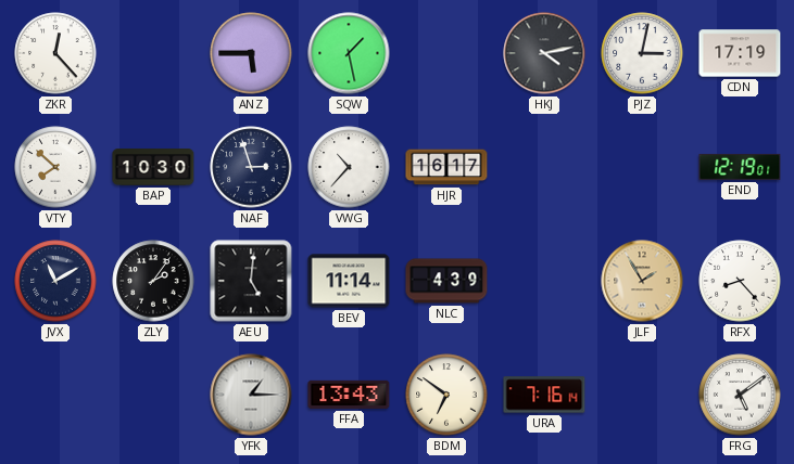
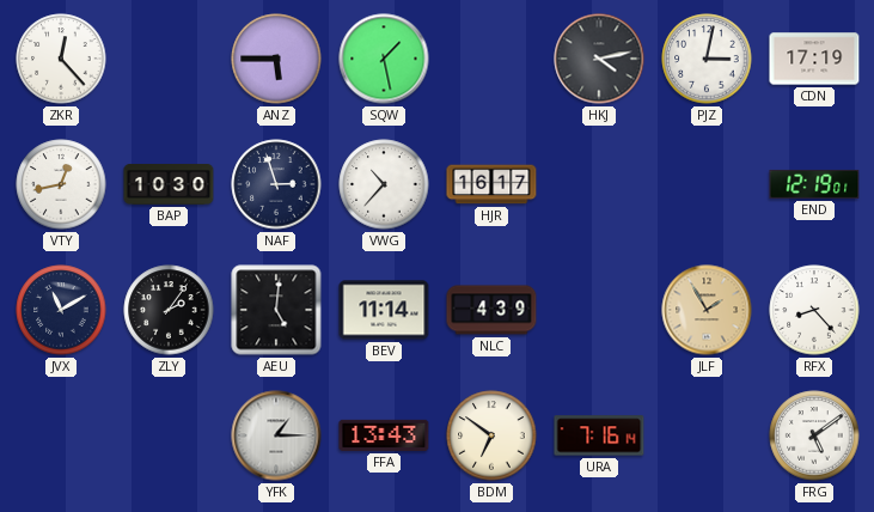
VTY: 7:52 -> 12:43
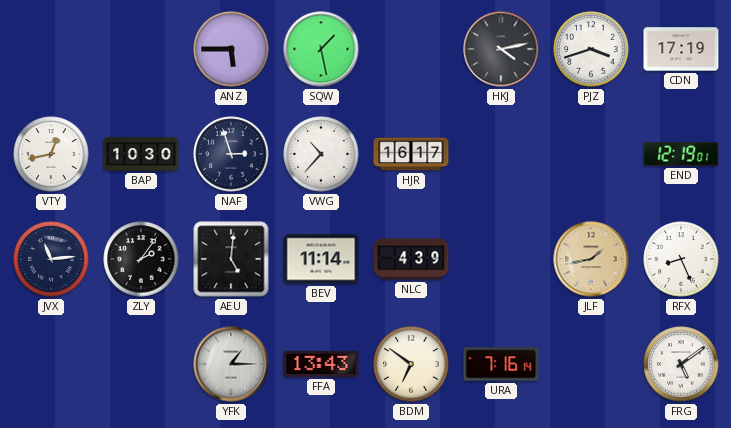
ZKR: 12:23 -> none
PJZ: 3:02 -> 3:42
JVX: 11:10 -> 11:14
JLF: 1:55 -> 1:43
RFX: 8:23 -> 8:26
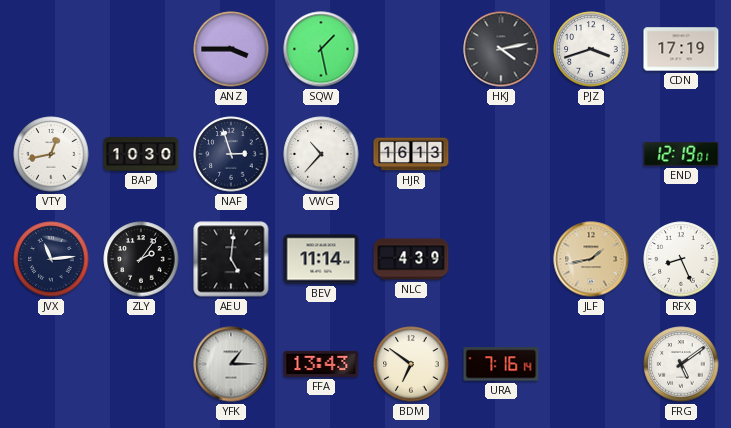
ANZ: 5:45 -> 3:45
HJR: 16:17 -> 16:13
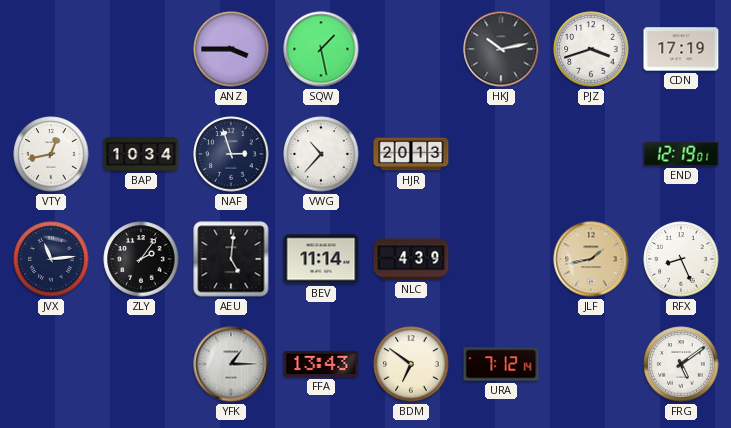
HKJ: 4:13 -> 10:13
BAP: 10:30 -> 10:34
HJR: 16:13 -> 20:13
URA: 7:16 -> 7:12
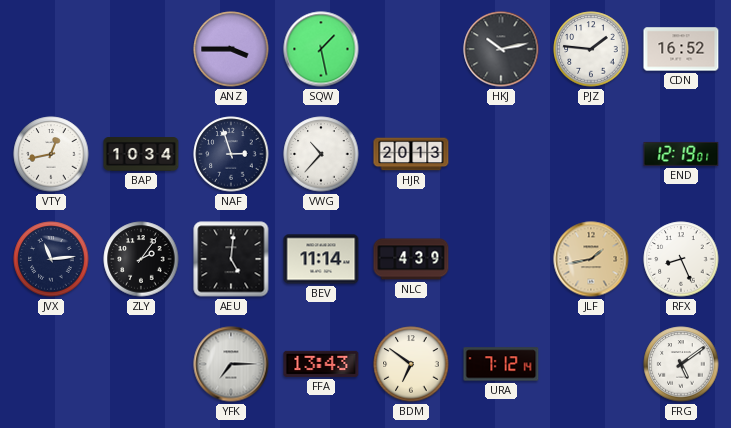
PJZ: 3:42 -> 1:46
CDN: 17:19 -> 16:52
YFK: 1:15 -> 7:15
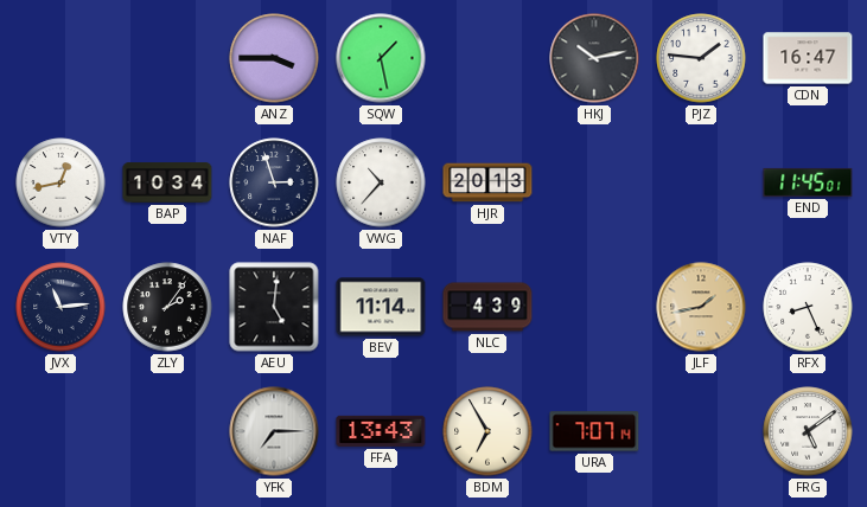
CDN: 16:52 -> 16:47
END: 12:19 -> 11:45
BDM: 6:51 -> 6:55
URA: 7:12 -> 7:07
